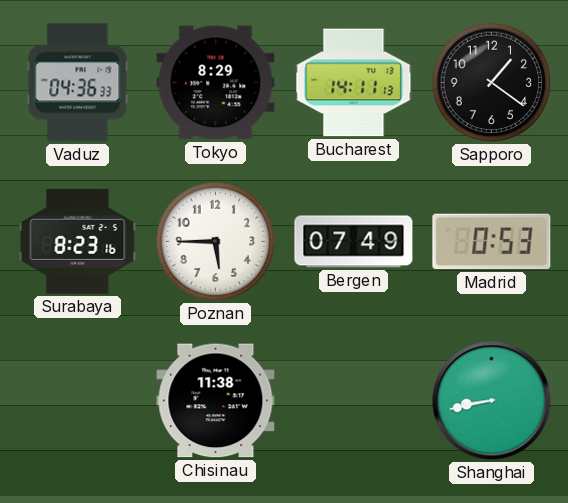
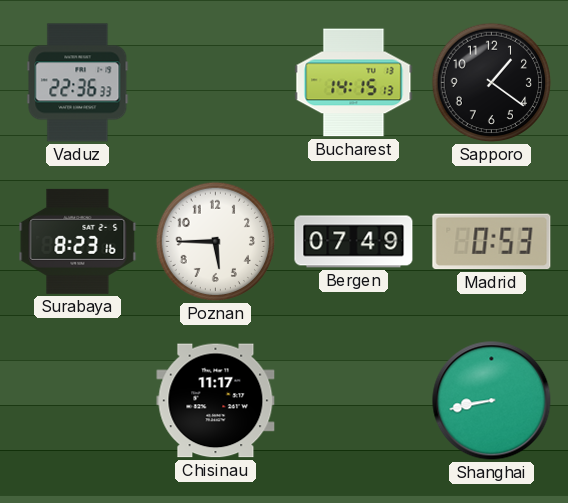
Vaduz: 04:36 -> 22:36
Tokyo: 8:29 -> none
Bucharest: 14:11 -> 14:15
Chisinau: 11:38 -> 11:17
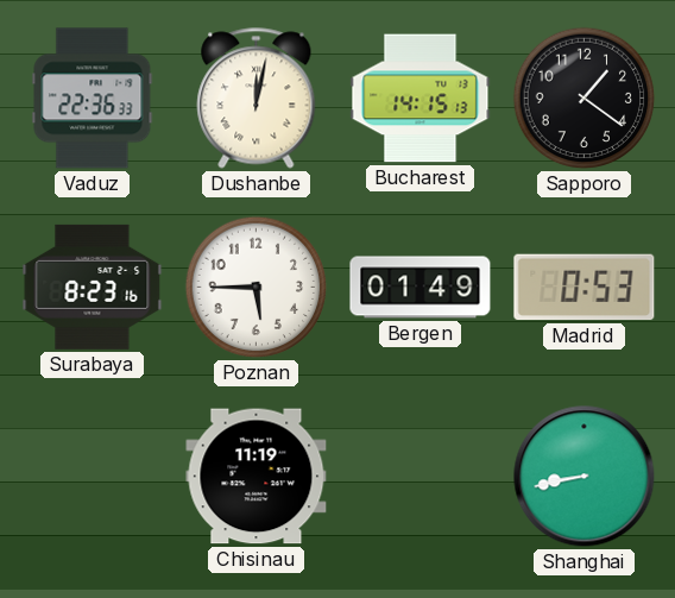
Dushanbe: none -> 12:02
Bergen: 07:49 -> 01:49
Chisinau: 11:17 -> 11:19
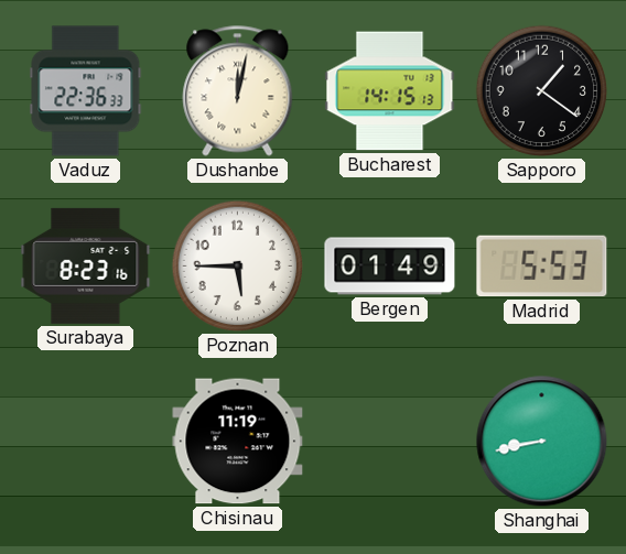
Madrid: 0:53 -> 5:53
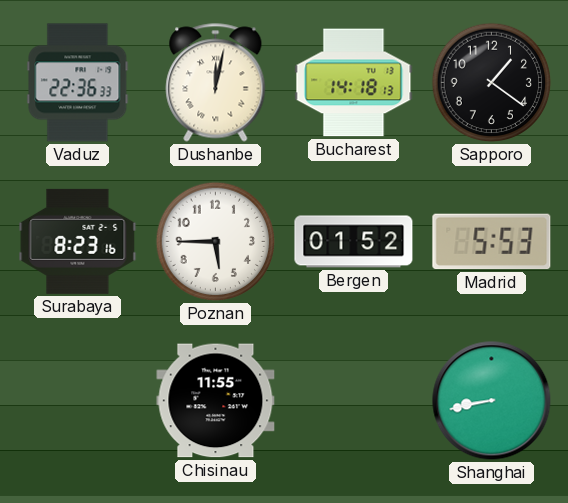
Bucharest: 14:15 -> 14:18
Bergen: 01:49 -> 01:52
Chisinau: 11:19 -> 11:55
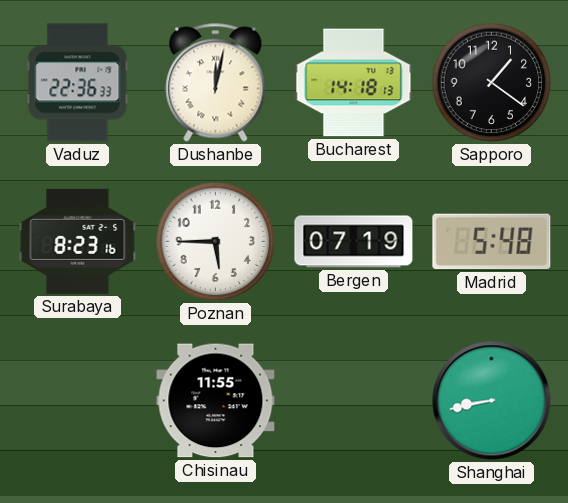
Bergen: 01:52 -> 07:19
Madrid: 5:53 -> 5:48
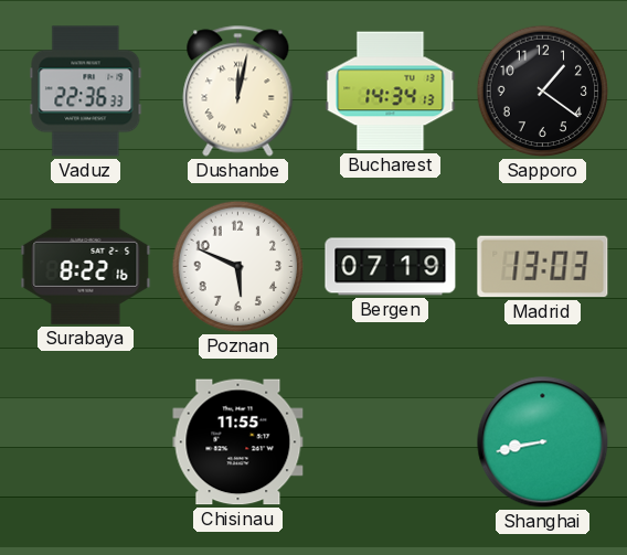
Bucharest: 14:18 -> 14:34
Surabaya: 8:23 -> 8:22
Poznan: 5:45 -> 5:49
Madrid: 5:48 -> 13:03
